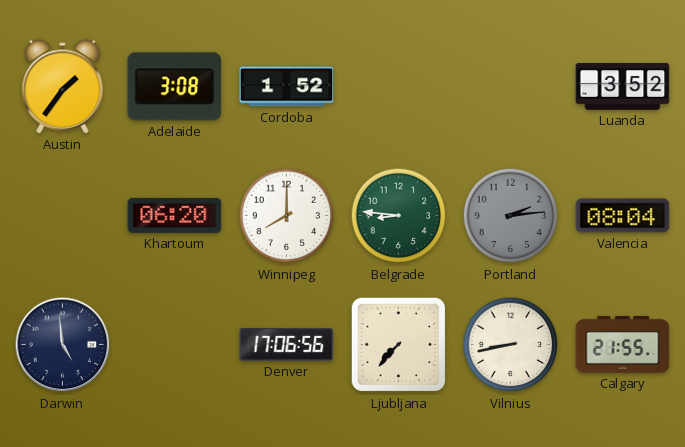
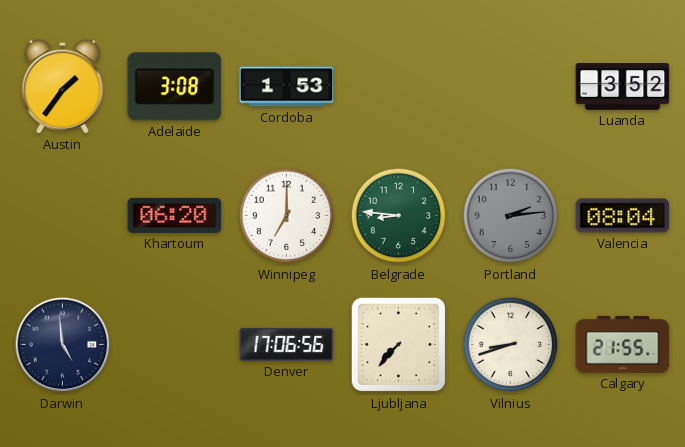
Cordoba: 1:52 -> 1:53
Winnipeg: 8:00 -> 7:00
Vilnius: 8:43 -> 8:42
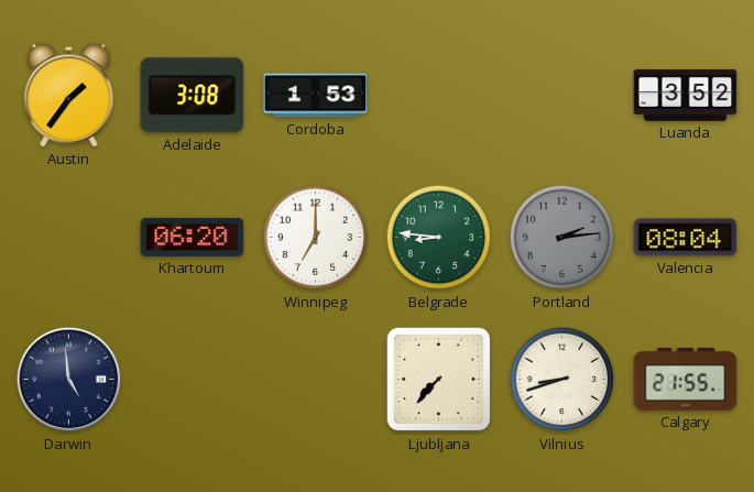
Denver: 17:06 -> none
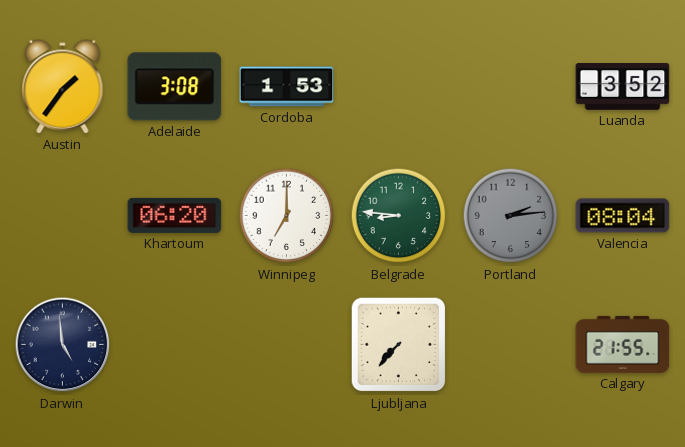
Vilnius: 8:42 -> none
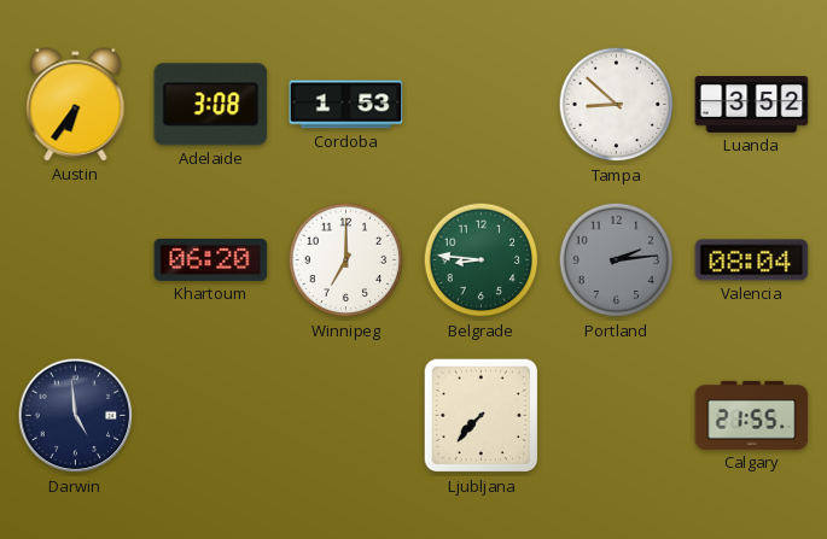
Austin: 1:36 -> 6:36
Tampa: none -> 8:52
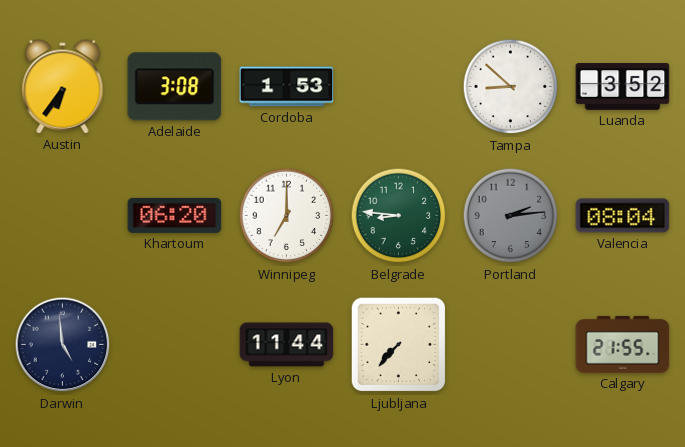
Lyon: none -> 11:44
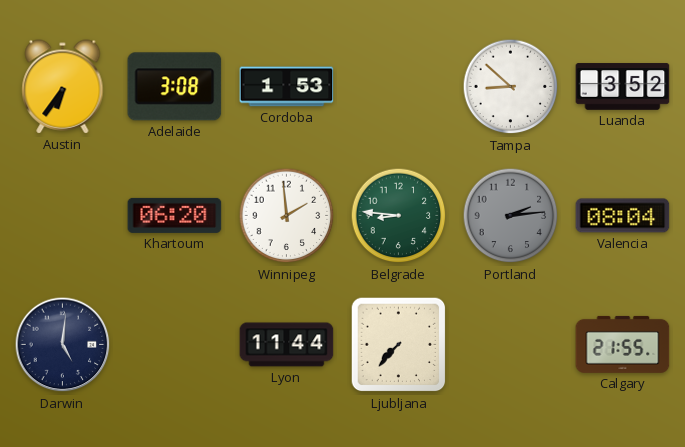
Winnipeg: 7:00 -> 1:59
Darwin: 4:59 -> 5:01
